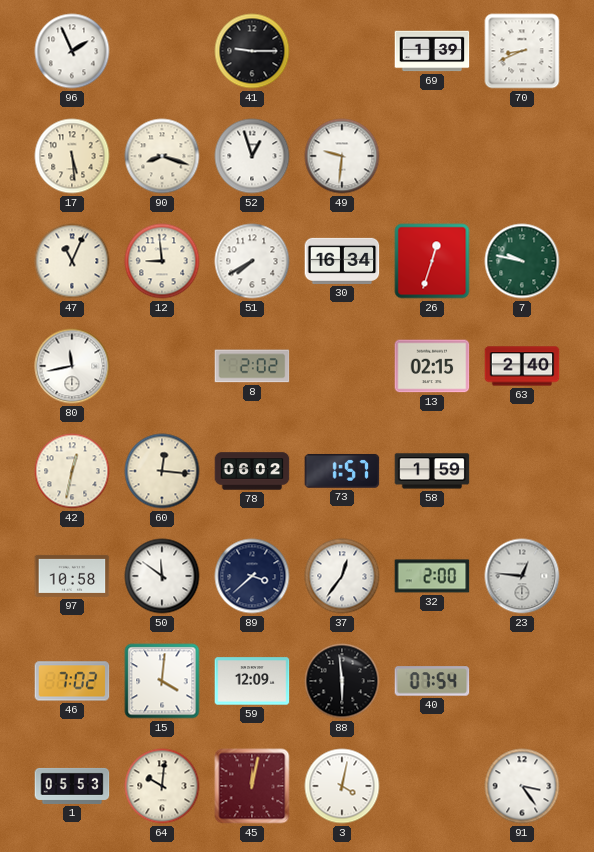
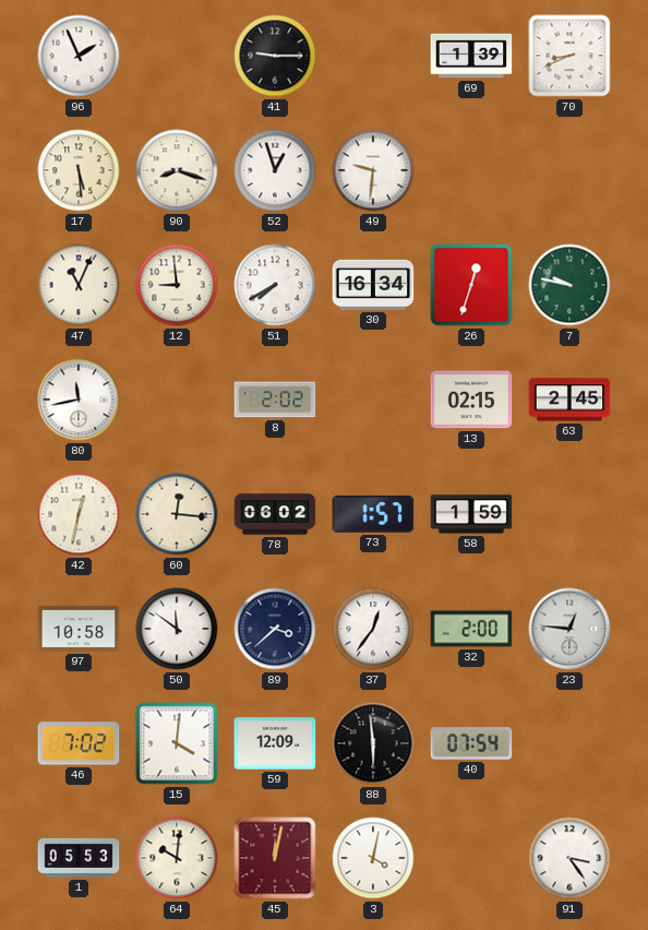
63: 2:40 -> 2:45
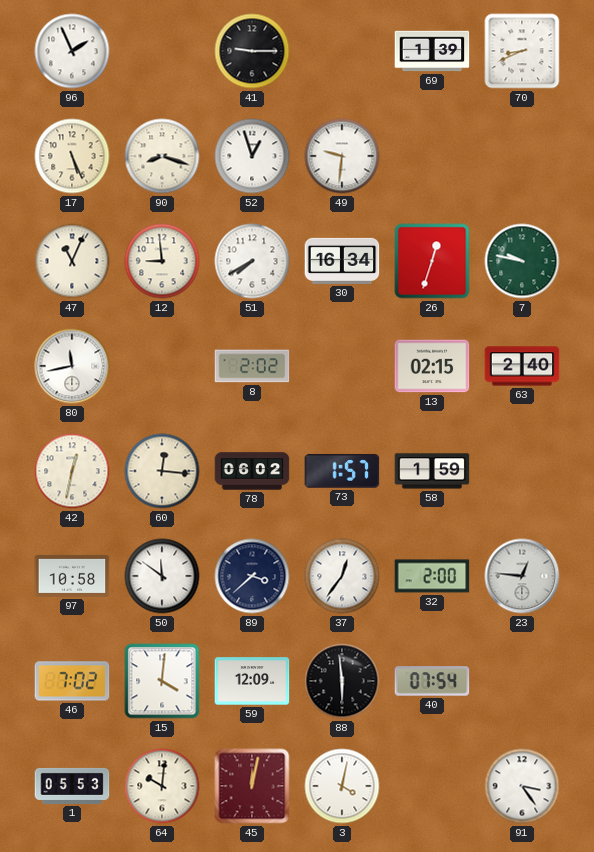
17: 5:29 -> 5:26
63: 2:45 -> 2:40
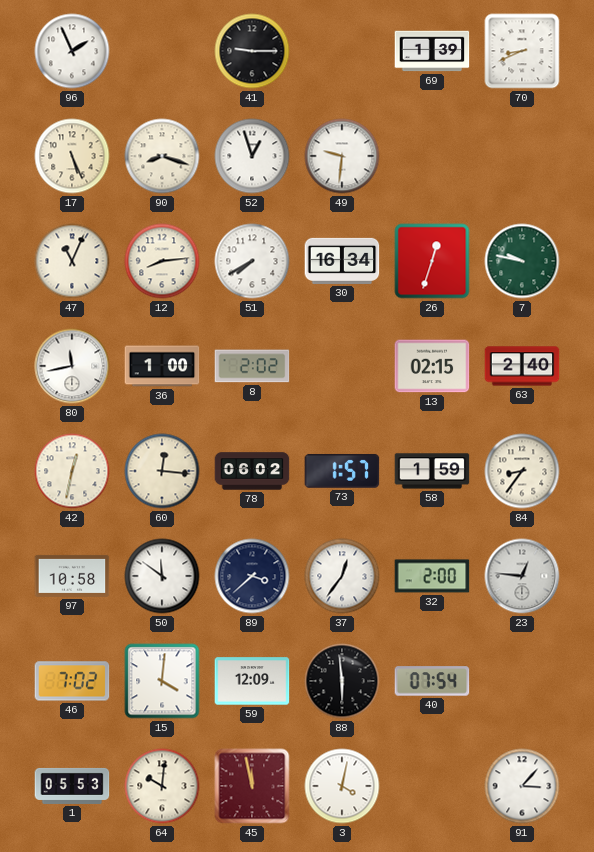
12: 8:59 -> 8:14
36: none -> 1:00
84: none -> 8:36
45: 12:02 -> 11:58
91: 3:24 -> 3:07
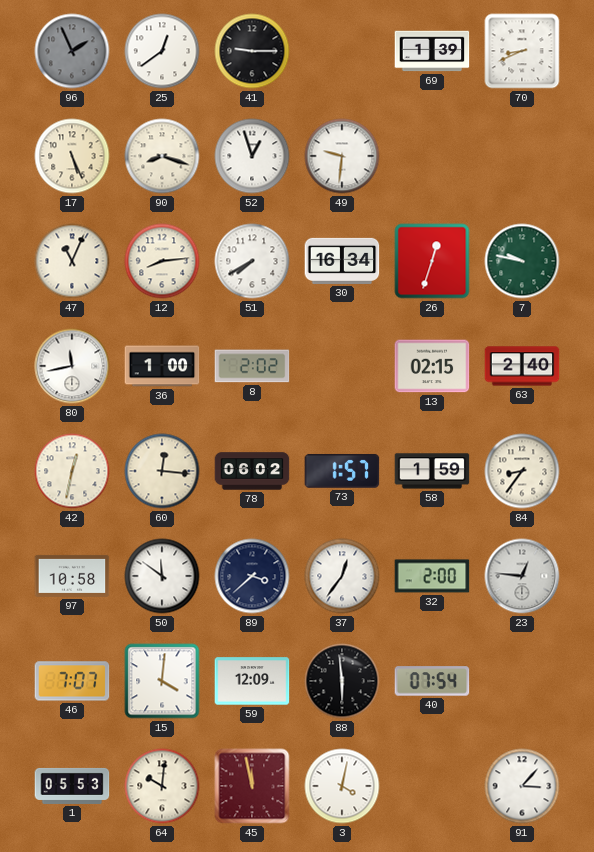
96 dial: white -> grey
25: none -> 12:39
46: 7:02 -> 7:07
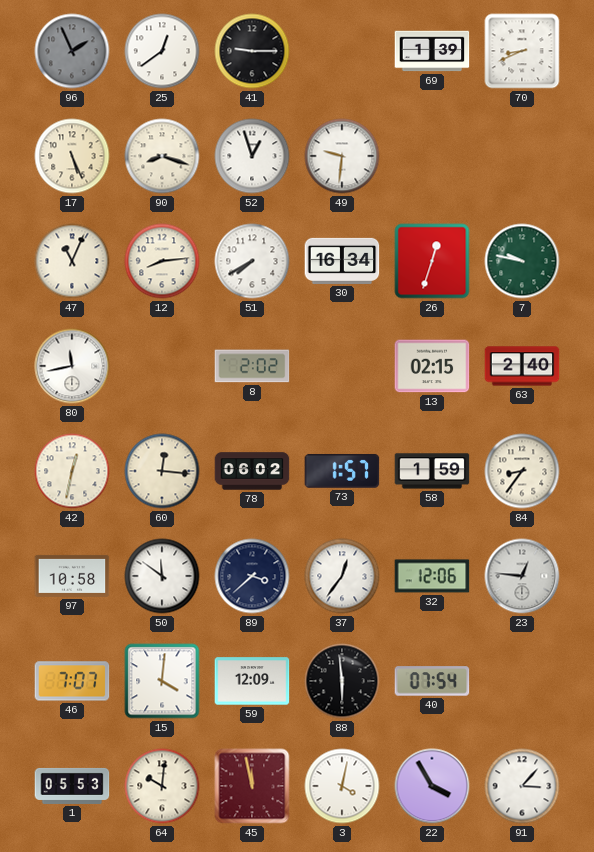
36: 1:00 -> none
32: 2:00 -> 12:06
22: none -> 3:55
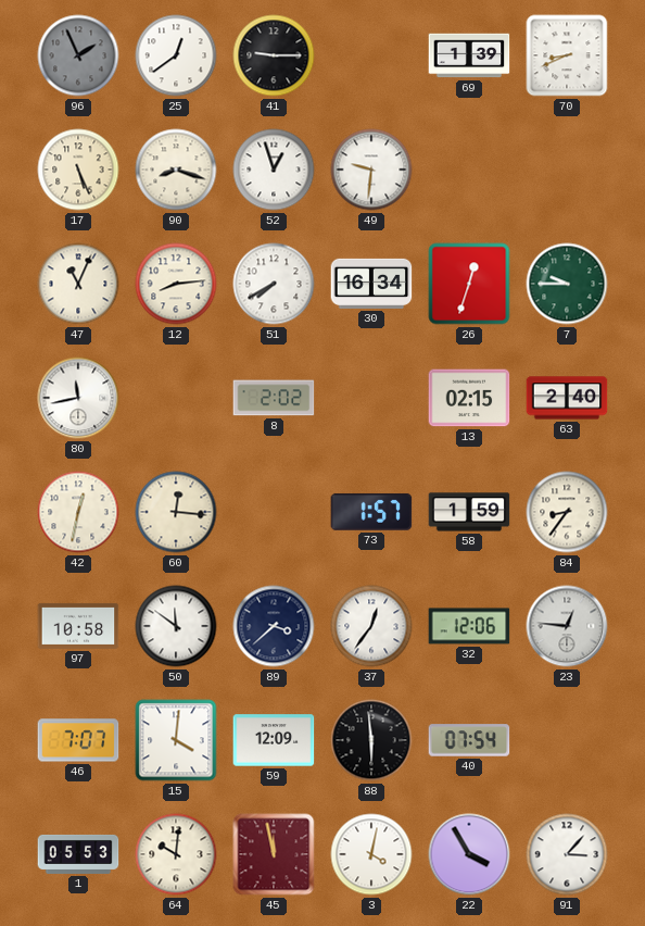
7: 9:47 -> 9:45
78: 06:02 -> none
